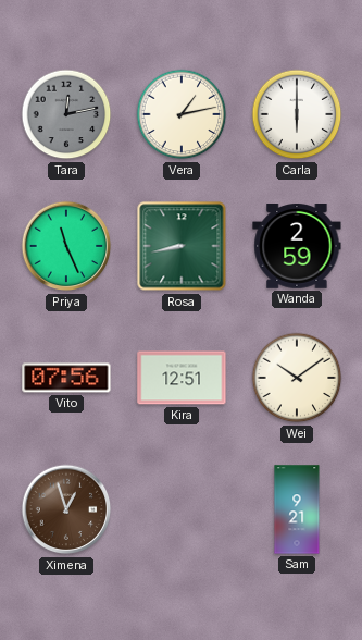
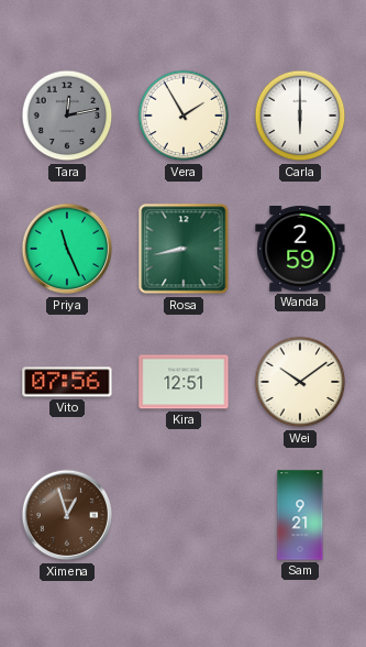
Vera: 1:13 -> 1:55
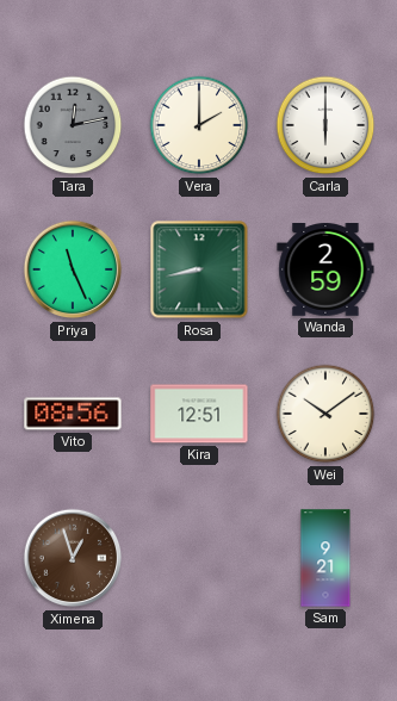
Vera: 1:55 -> 2:00
Vito: 07:56 -> 08:56
